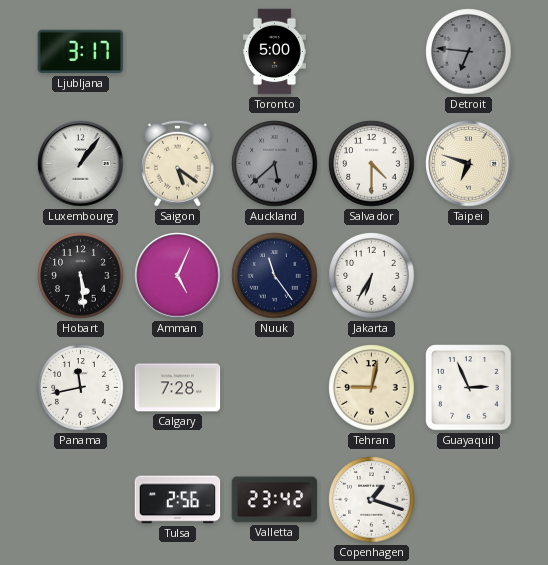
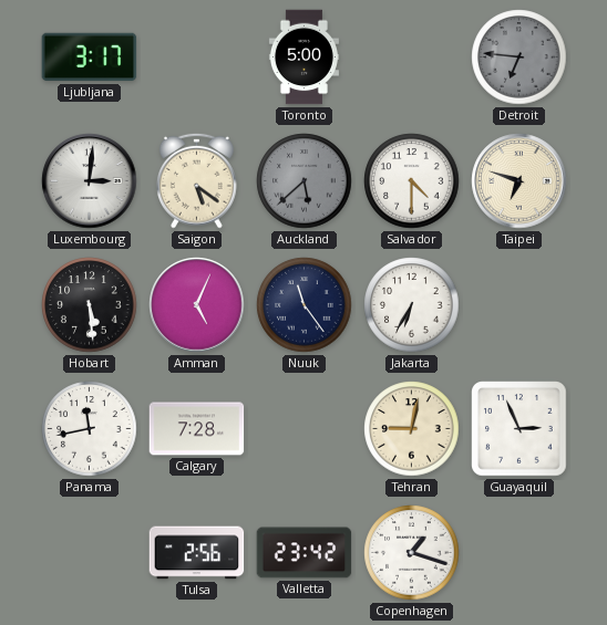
Luxembourg: 1:06 -> 3:01
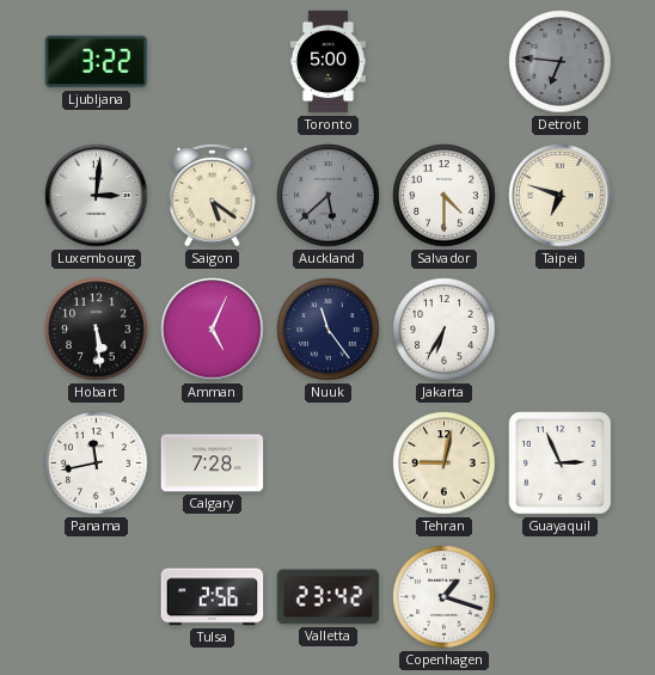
Ljubljana: 3:17 -> 3:22
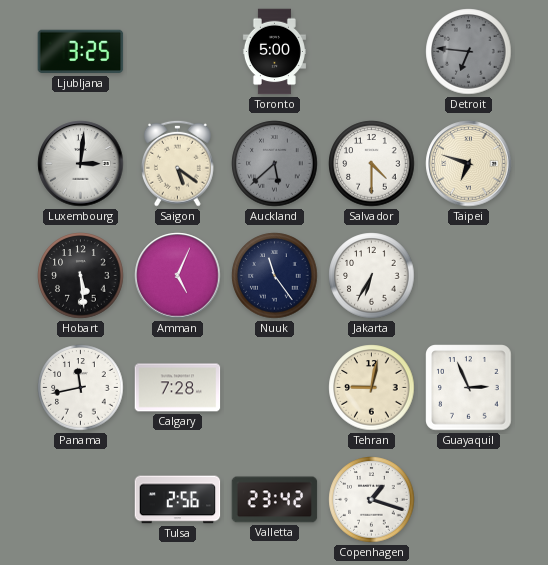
Ljubljana: 3:22 -> 3:25
